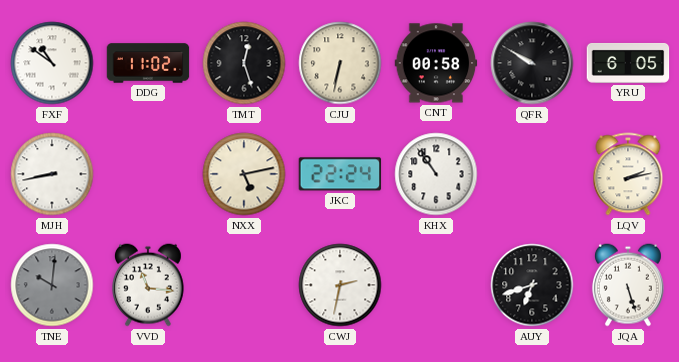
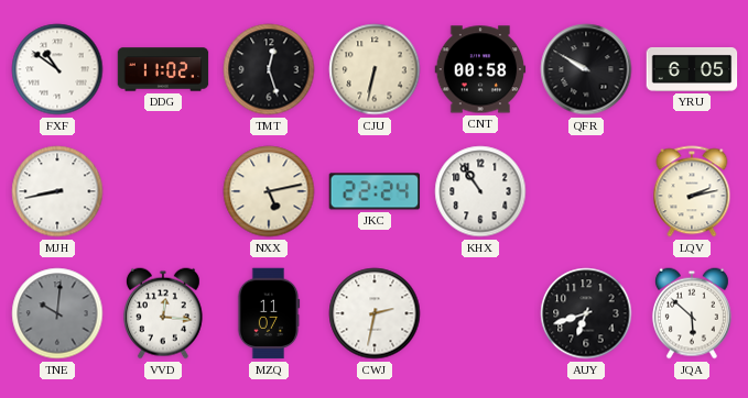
VVD: 11:16 -> 12:16
MZQ: none -> 11:07
JQA: 5:27 -> 5:52
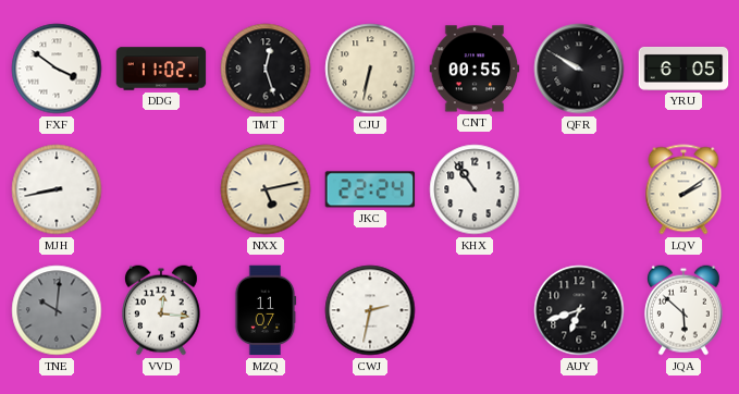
FXF: 10:51 -> 3:51
CNT: 00:58 -> 00:55
LQV: 2:13 -> 2:09
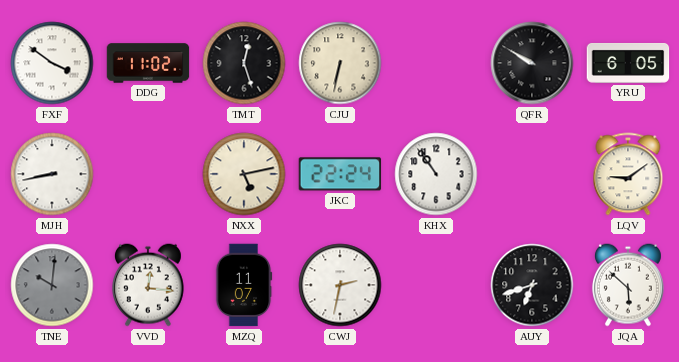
CNT: 00:55 -> none
LQV: 2:09 -> 9:09
